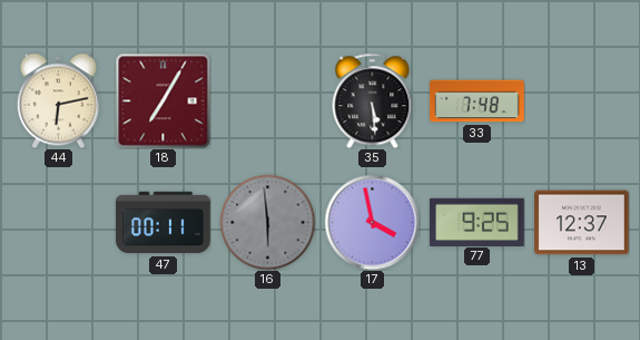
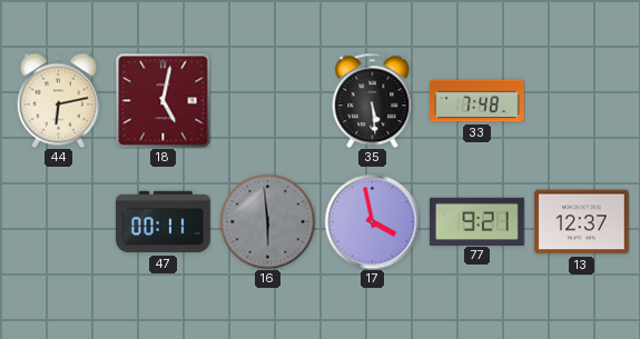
18: 7:05 -> 5:02
77: 9:25 -> 9:21
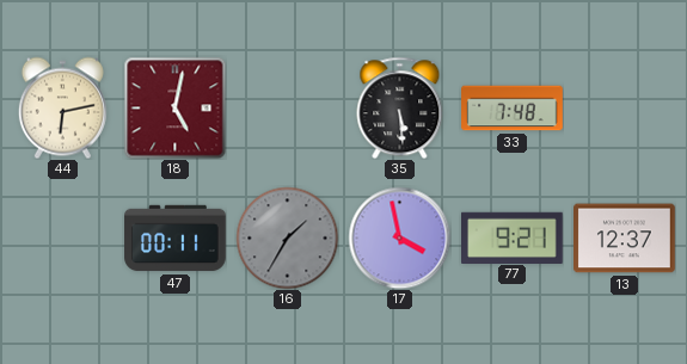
16: 5:59 -> 1:35
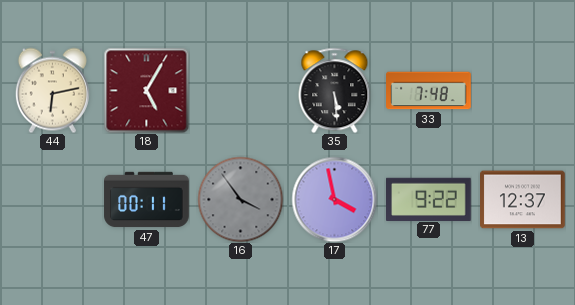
18: 5:02 -> 5:05
16: 1:35 -> 3:54
77: 9:21 -> 9:22
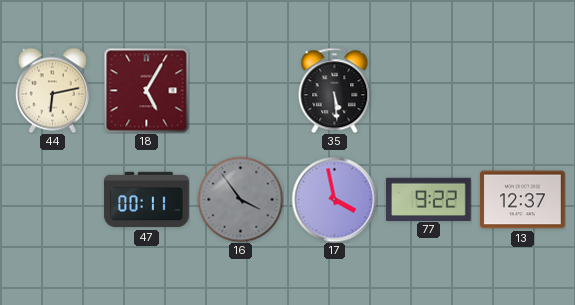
33: 7:48 -> none
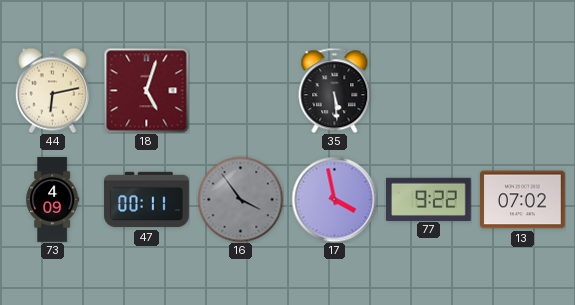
18: 5:05 -> 5:03
73: none -> 4:09
13: 12:37 -> 07:02
